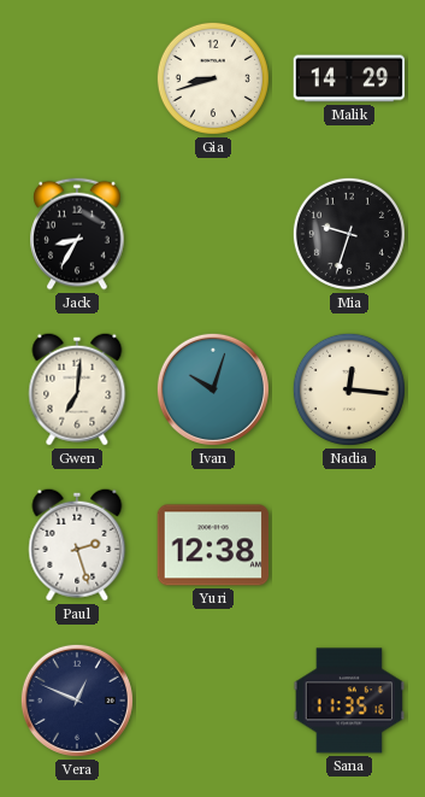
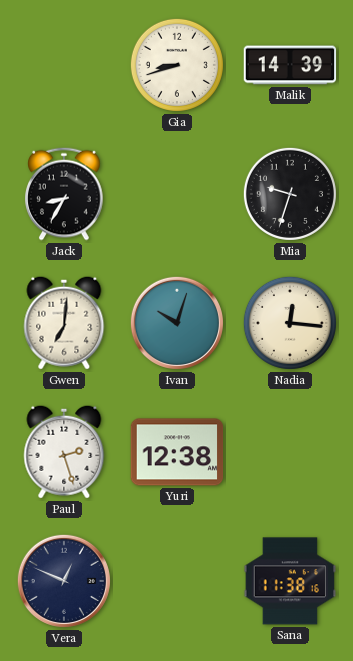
Malik: 14:29 -> 14:39
Sana: 11:35 -> 11:38
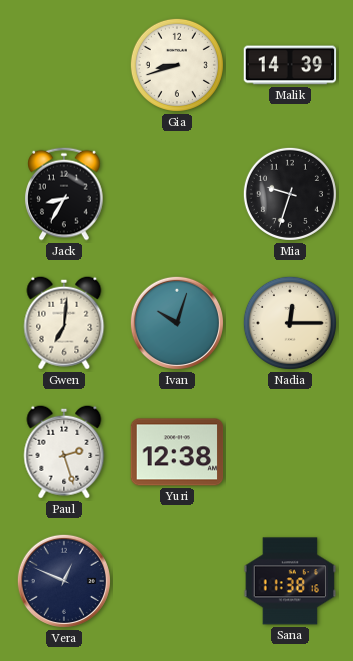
Nadia: 12:16 -> 12:15
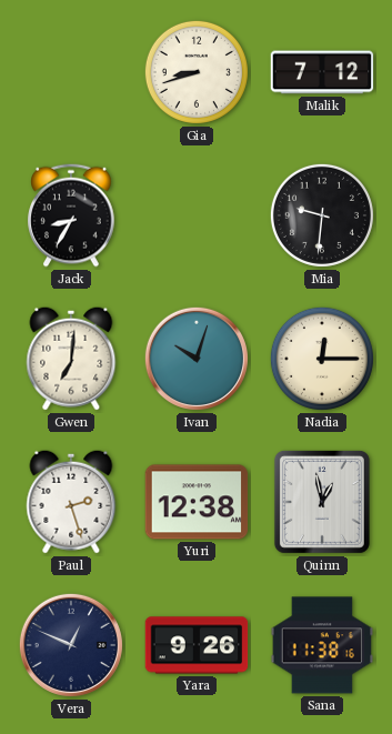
Malik: 14:39 -> 7:12
Mia: 9:33 -> 9:31
Quinn: none -> 12:58
Yara: none -> 9:26
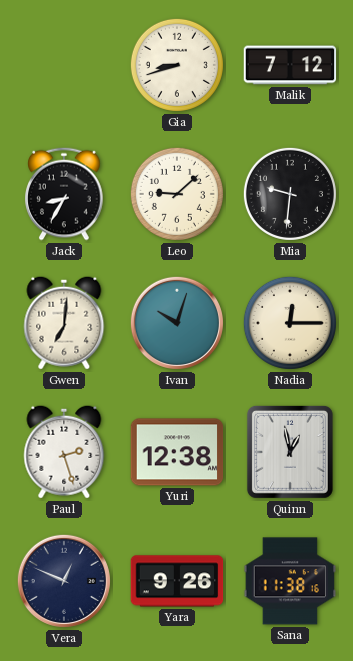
Leo: none -> 9:08
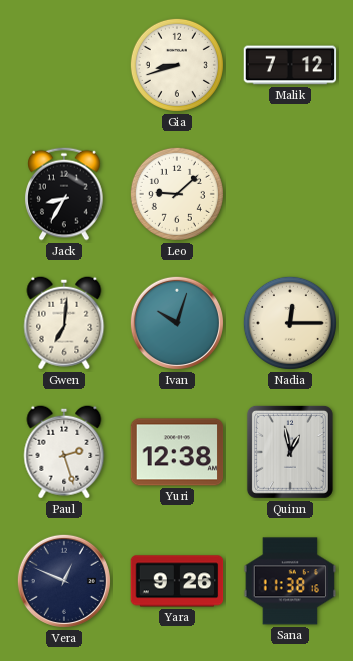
Mia: 9:31 -> none
